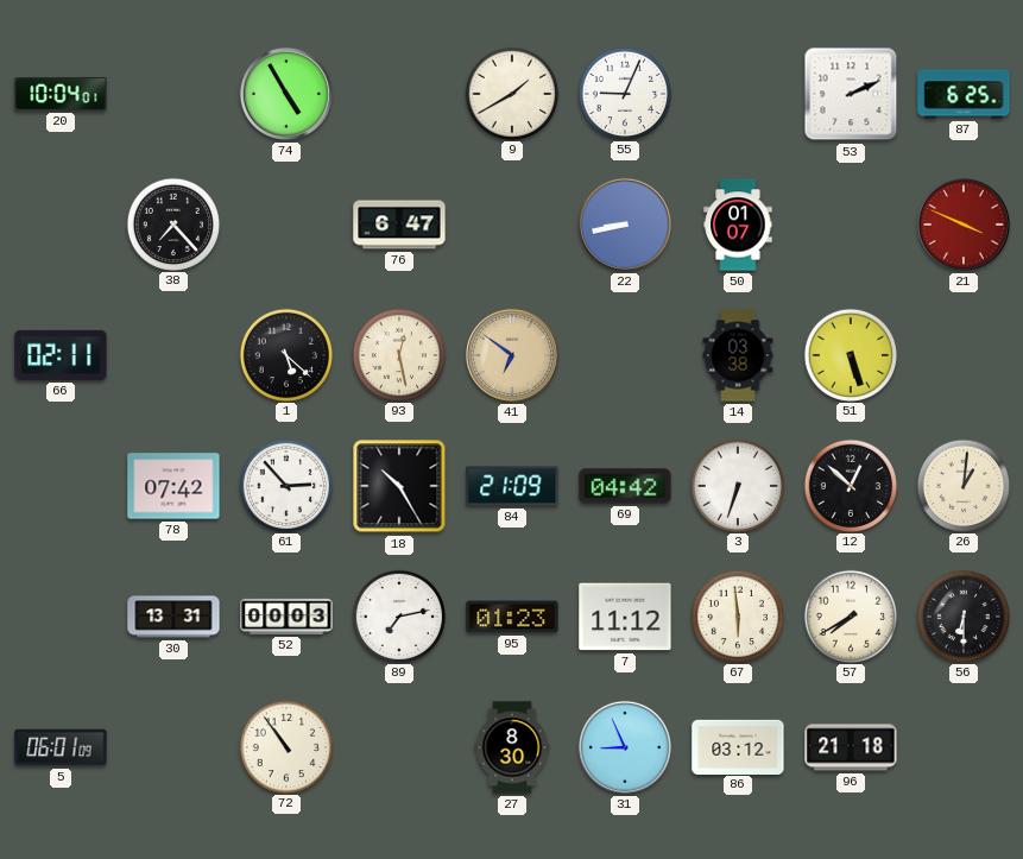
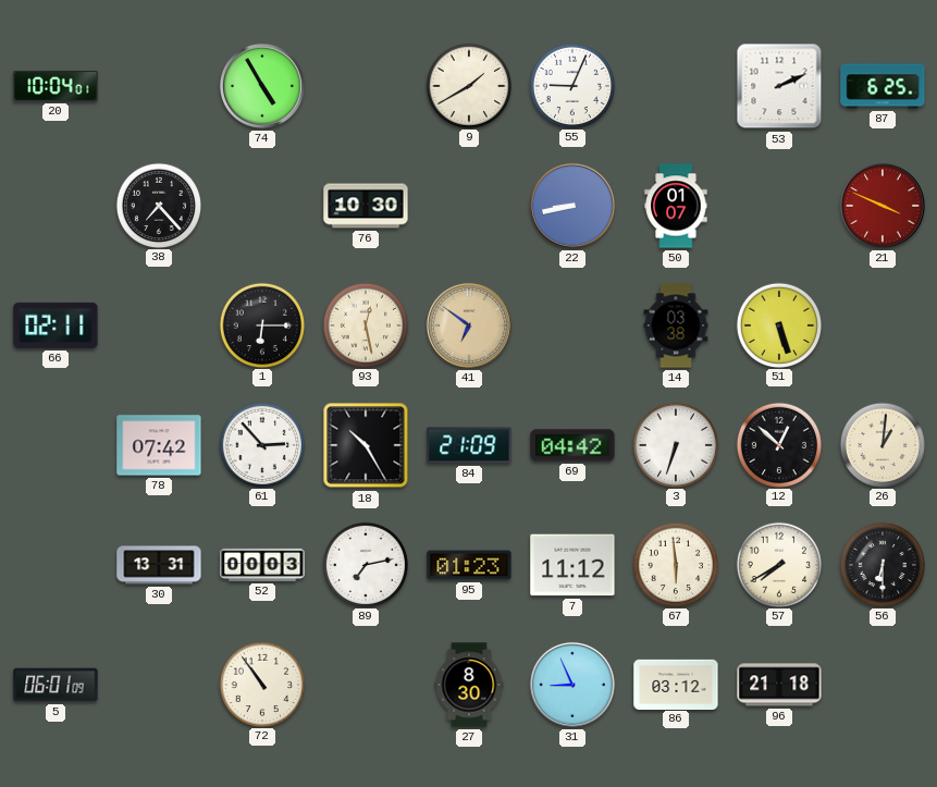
76: 6:47 -> 10:30
1: 5:22 -> 6:15
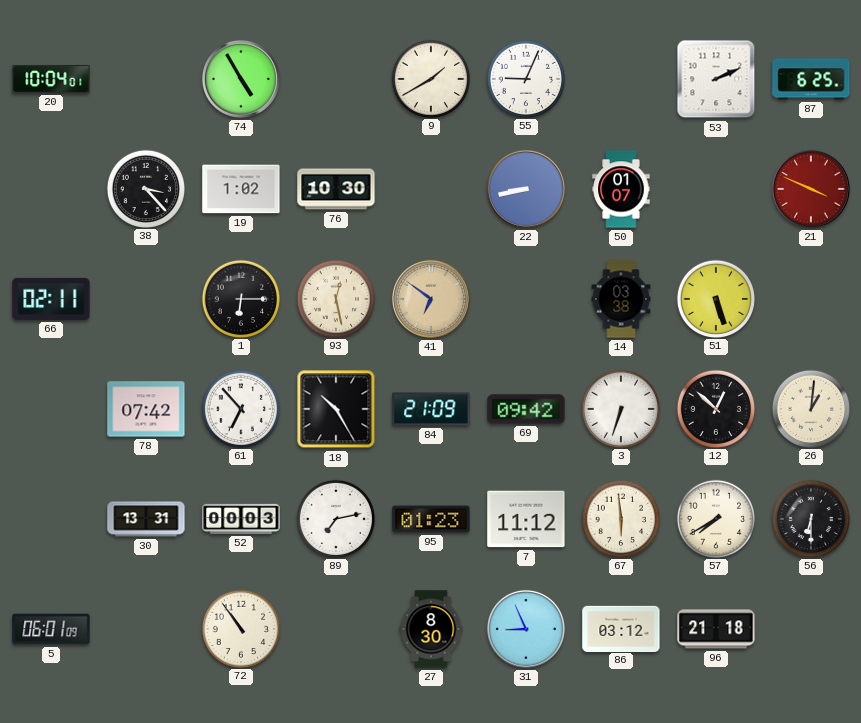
38: 7:23 -> 3:23
19: none -> 1:02
61: 2:53 -> 6:53
69: 04:42 -> 09:42
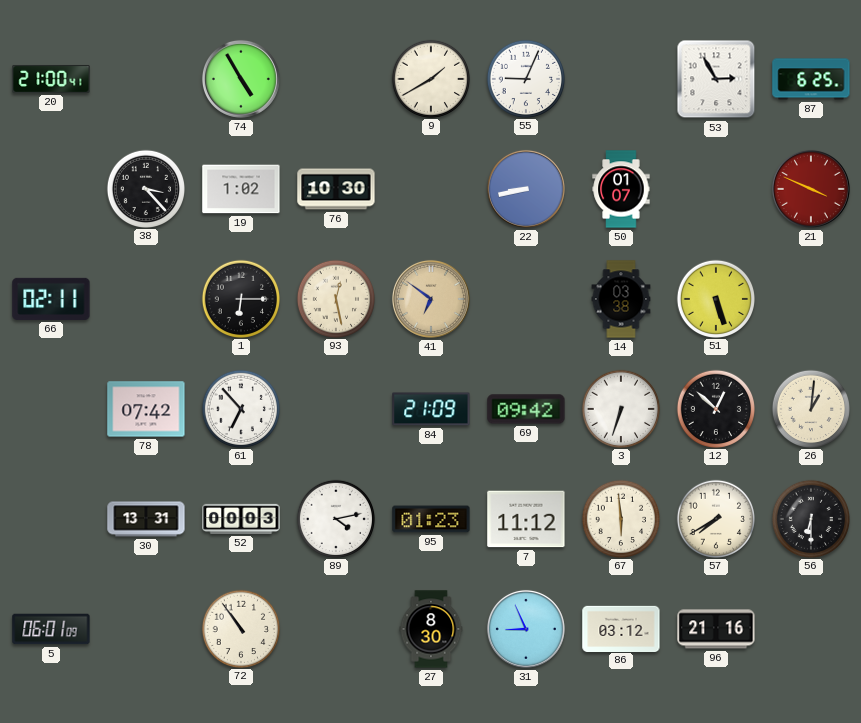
20: 10:04 -> 21:00
53: 2:11 -> 2:55
18: 10:25 -> none
89: 7:13 -> 4:13
96: 21:18 -> 21:16
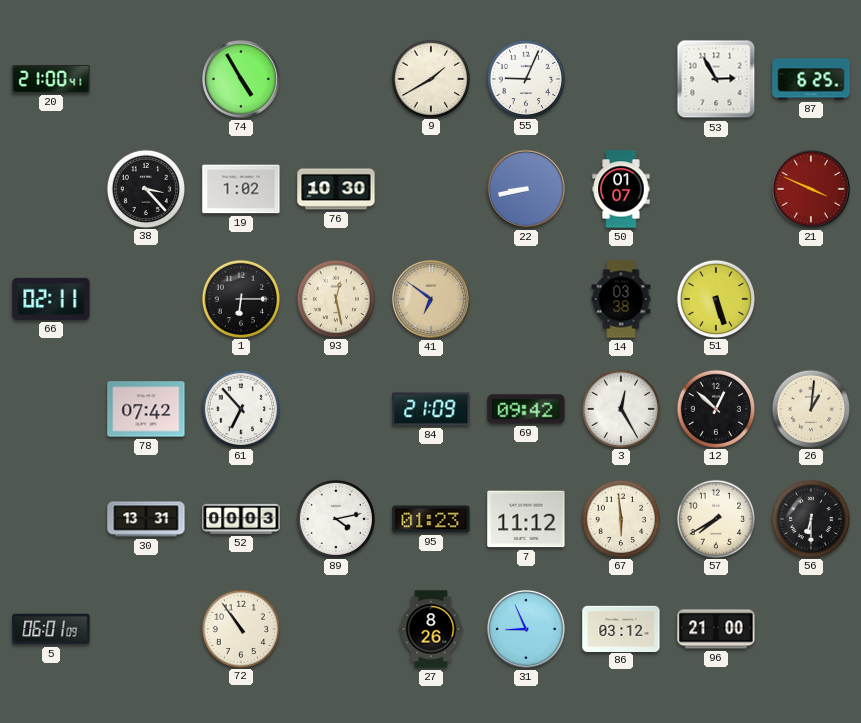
3: 6:33 -> 12:25
27: 8:30 -> 8:26
96: 21:16 -> 21:00
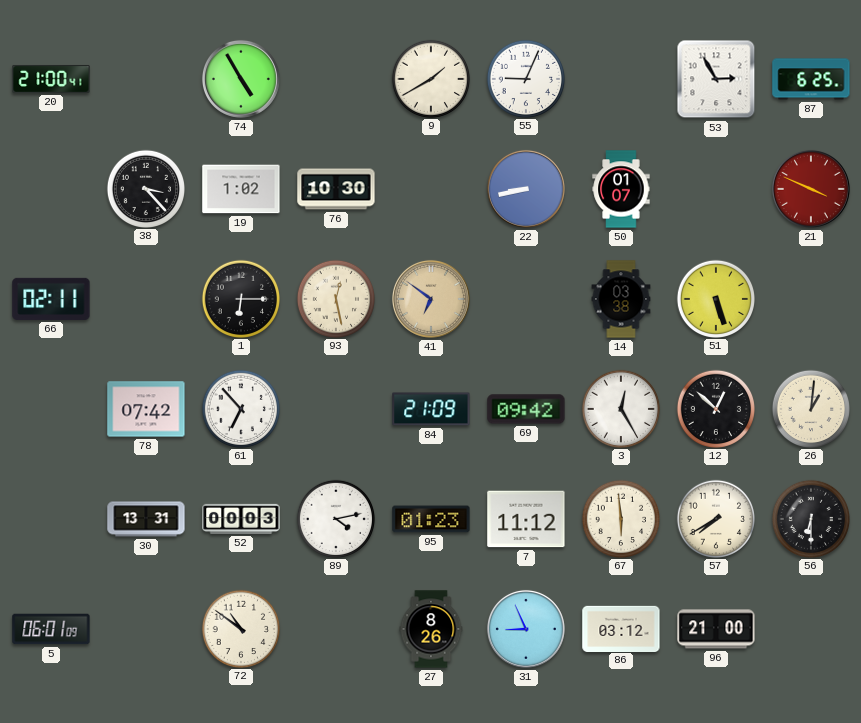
72: 10:54 -> 10:51
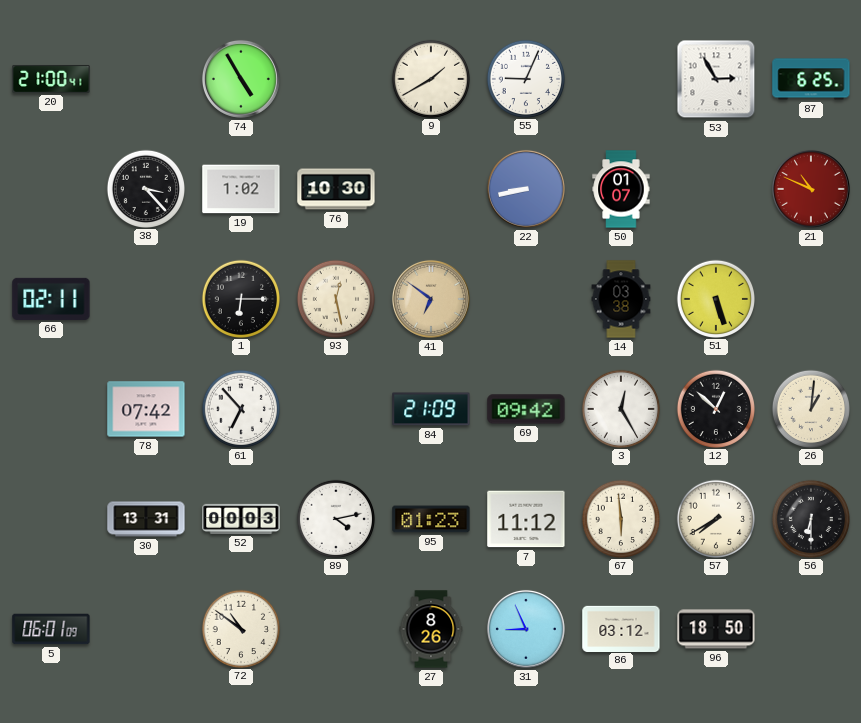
21: 3:49 -> 10:49
96: 21:00 -> 18:50
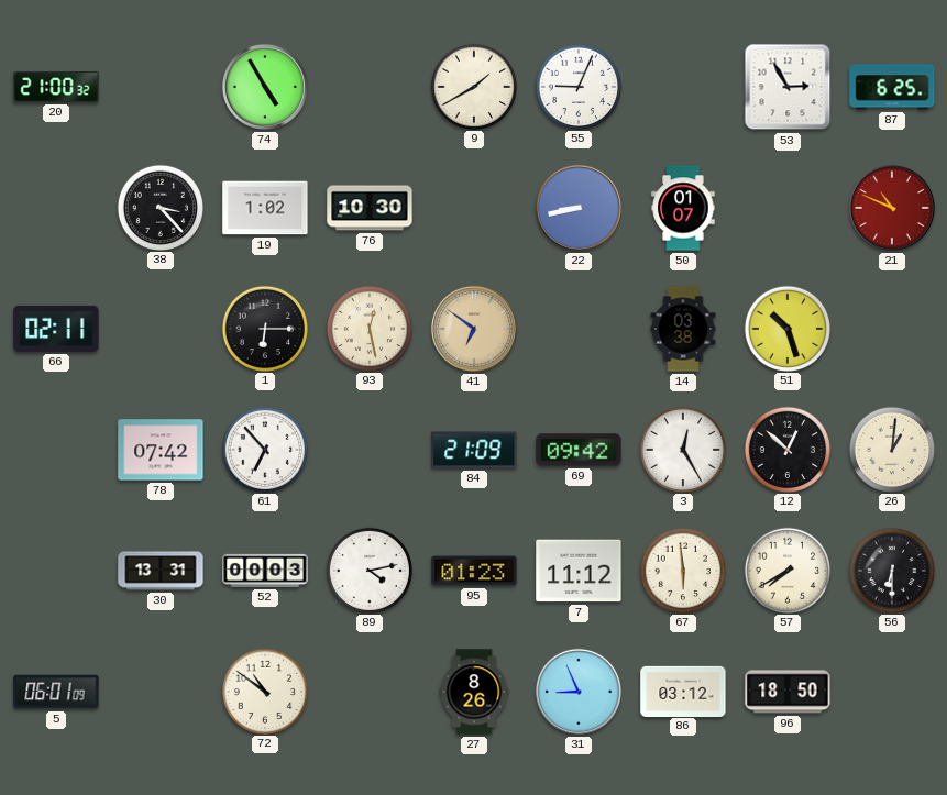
20: 21:00:41 -> 21:00:32
51: 5:27 -> 10:27
